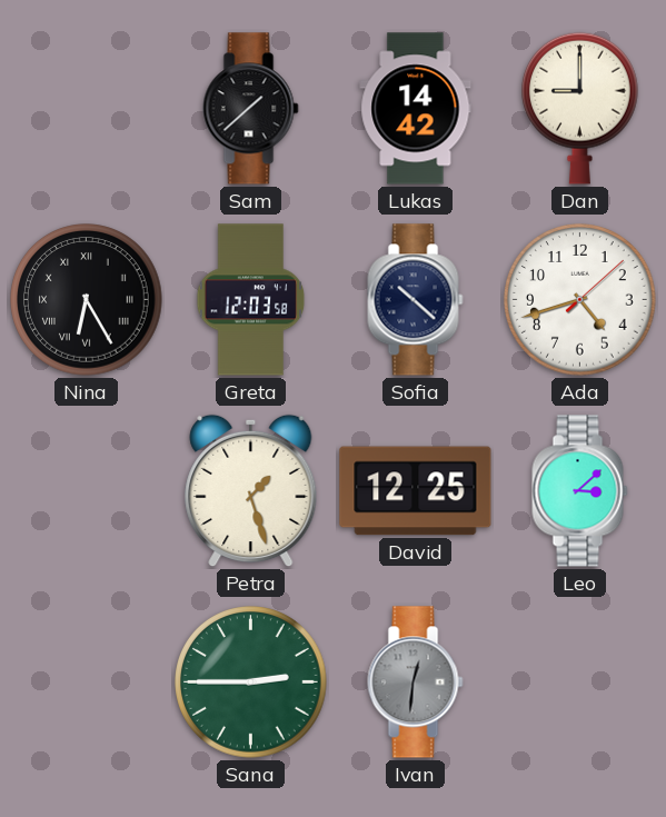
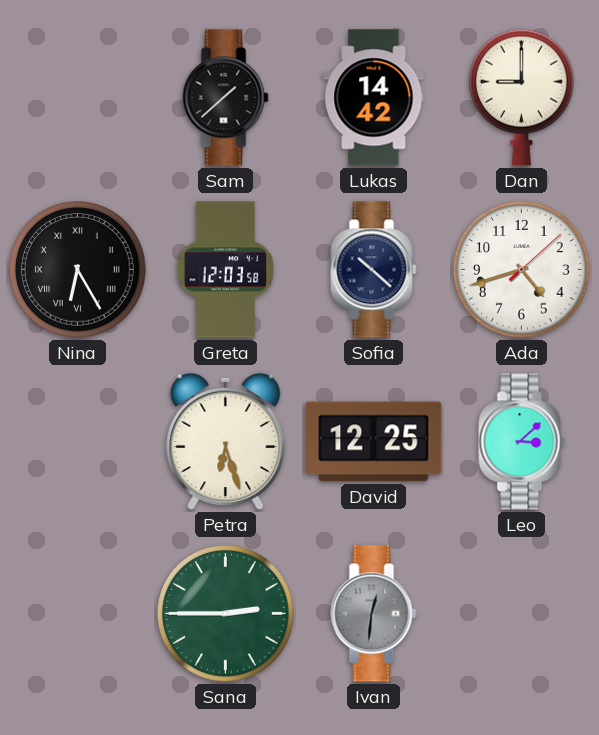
Petra: 1:27 -> 6:27
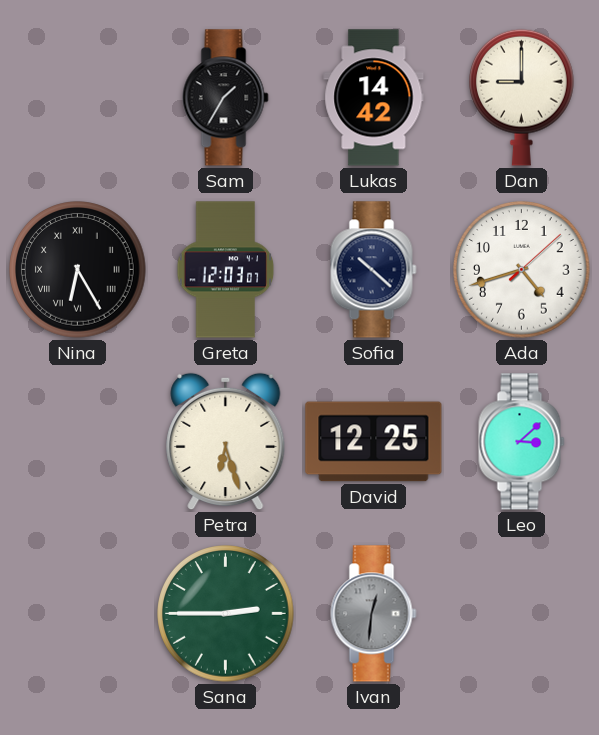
Sam: 1:38 -> 1:35
Greta: 12:03:58 -> 12:03:07
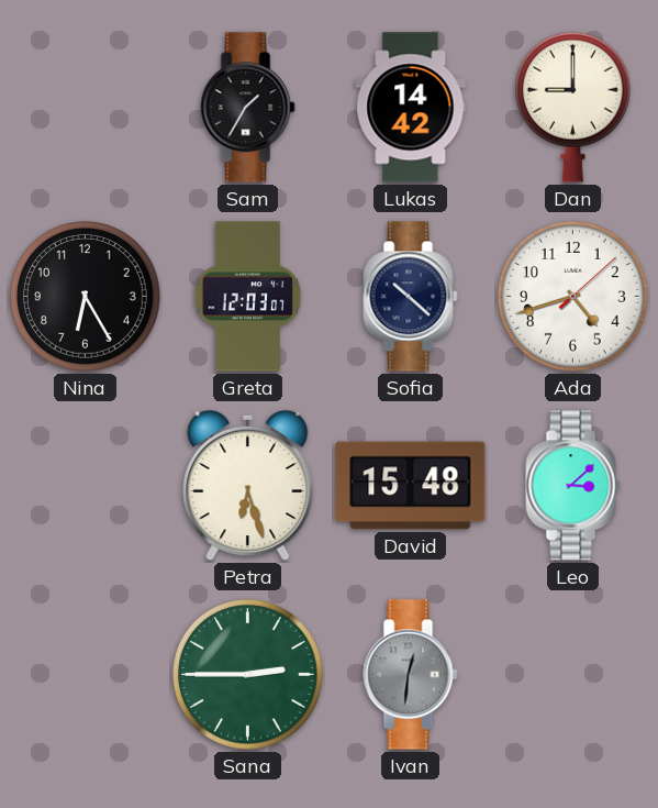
Nina numerals: Roman -> Arabic
David: 12:25 -> 15:48
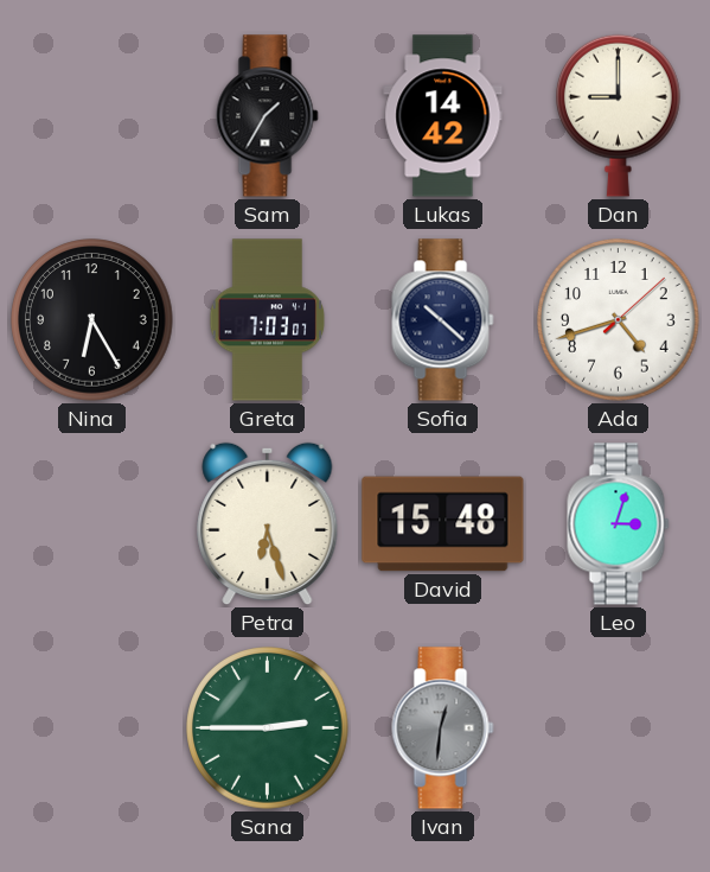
Greta: 12:03 -> 7:03
Leo: 3:08 -> 3:03
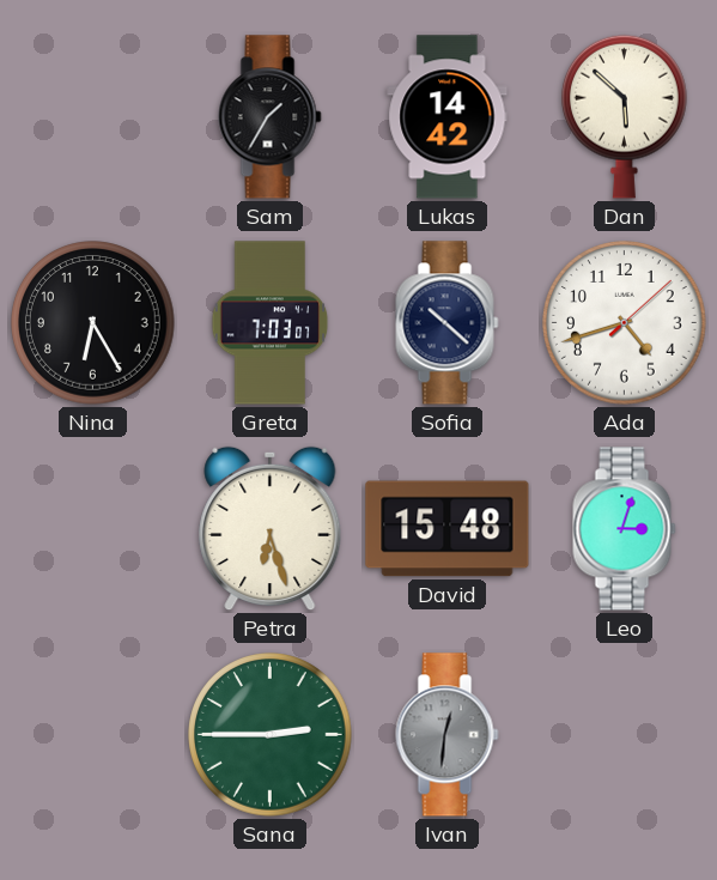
Dan: 9:00 -> 5:52
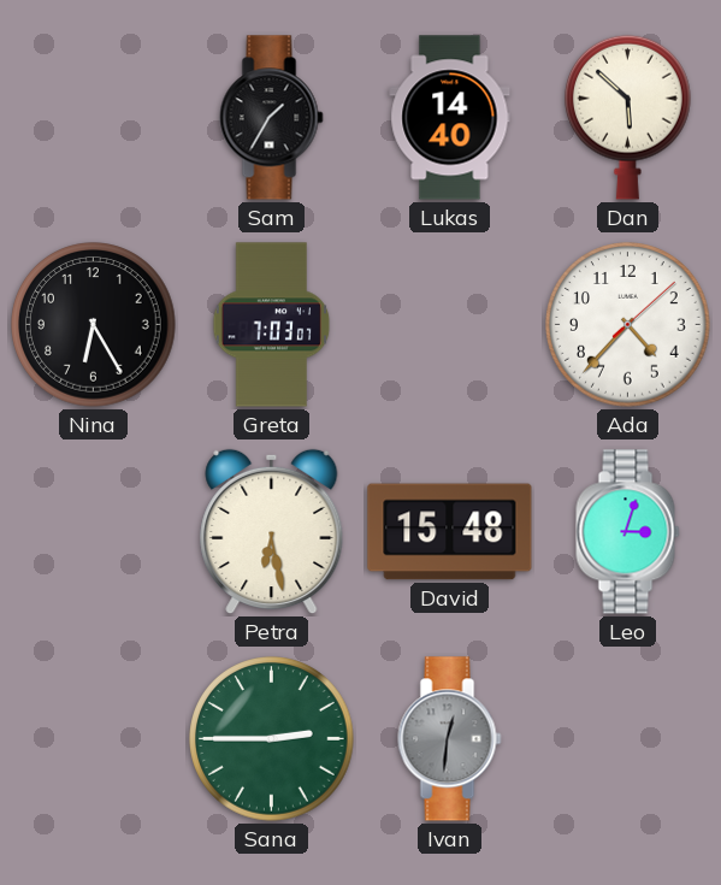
Lukas: 14:42 -> 14:40
Sofia: 10:22 -> none
Ada: 4:42 -> 4:37
Petra: 6:27 -> 6:28
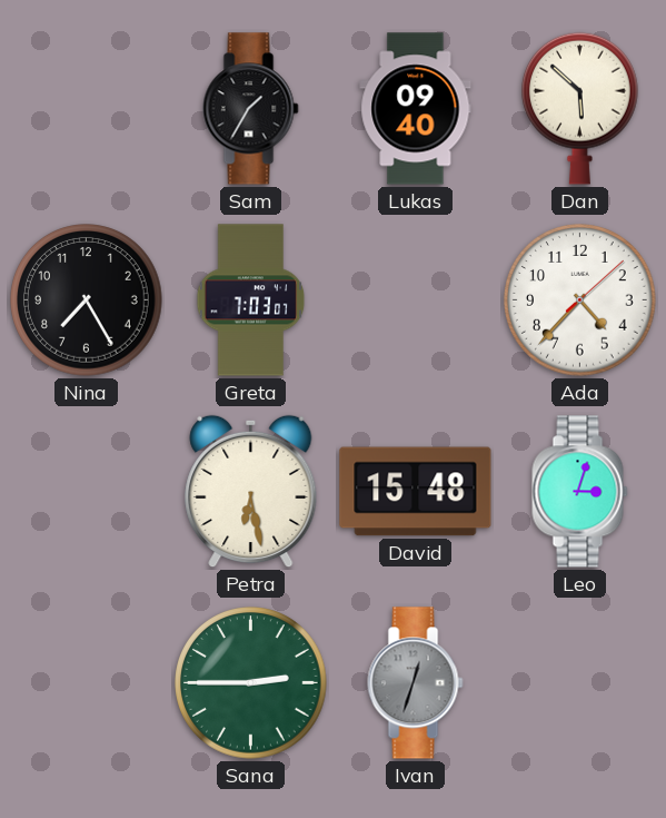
Lukas: 14:40 -> 09:40
Nina: 6:25 -> 7:25
Ivan: 12:31 -> 12:33
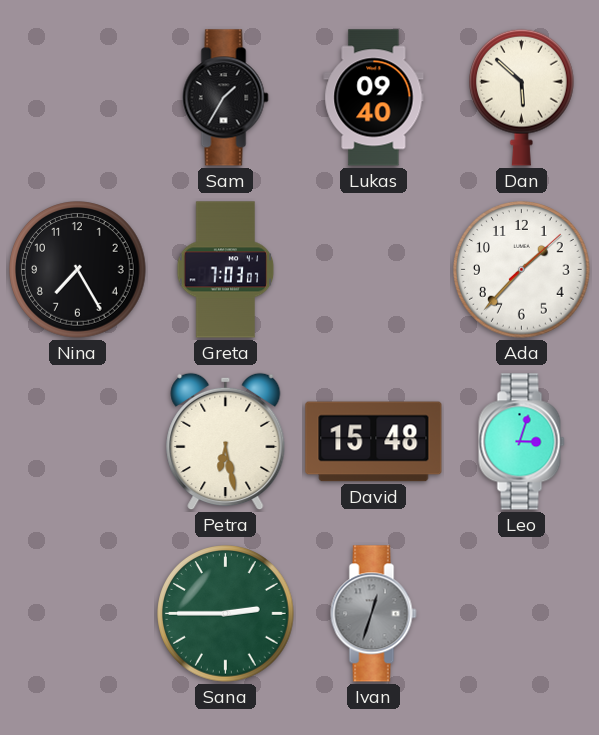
Ada: 4:37 -> 1:37
